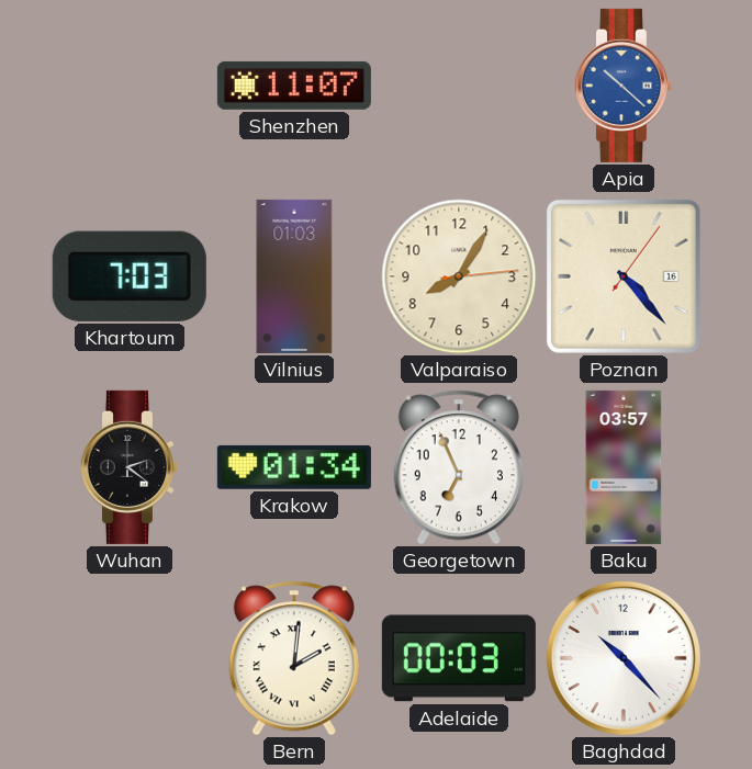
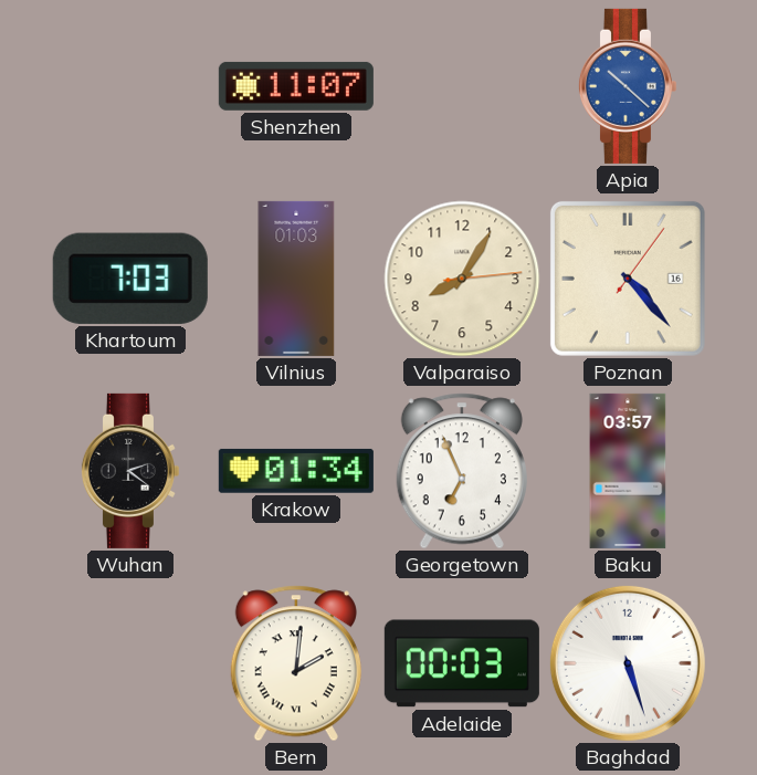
Baghdad: 10:23 -> 5:27
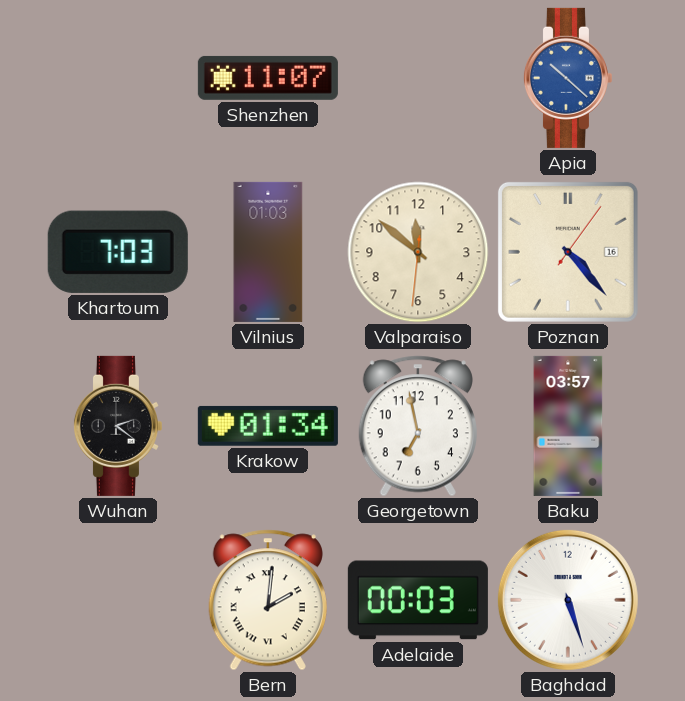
Valparaiso: 8:05 -> 11:51
Georgetown: 6:56 -> 6:58
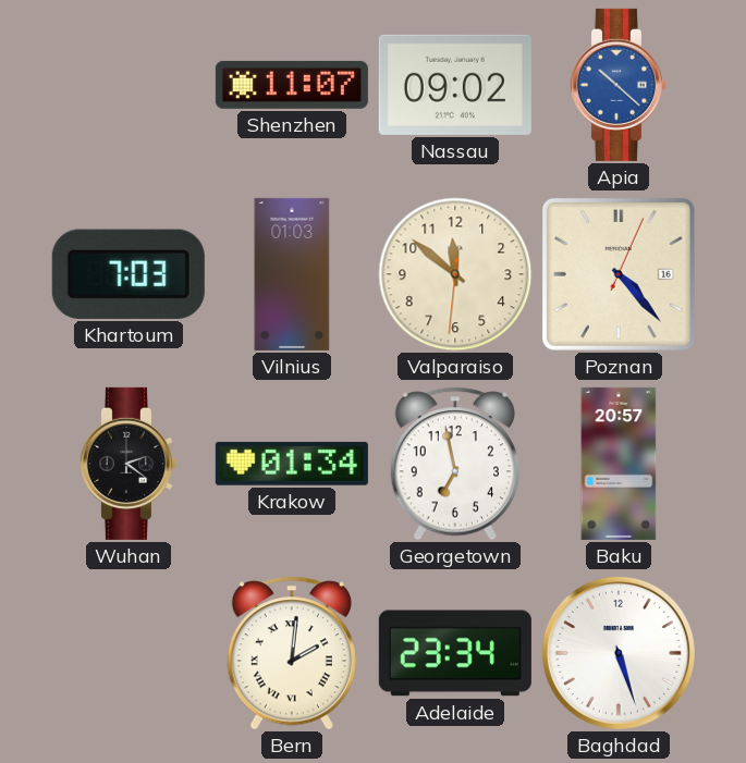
Nassau: none -> 09:02
Poznan: 4:23:06 -> 4:23:04
Baku: 03:57 -> 20:57
Adelaide: 00:03 -> 23:34
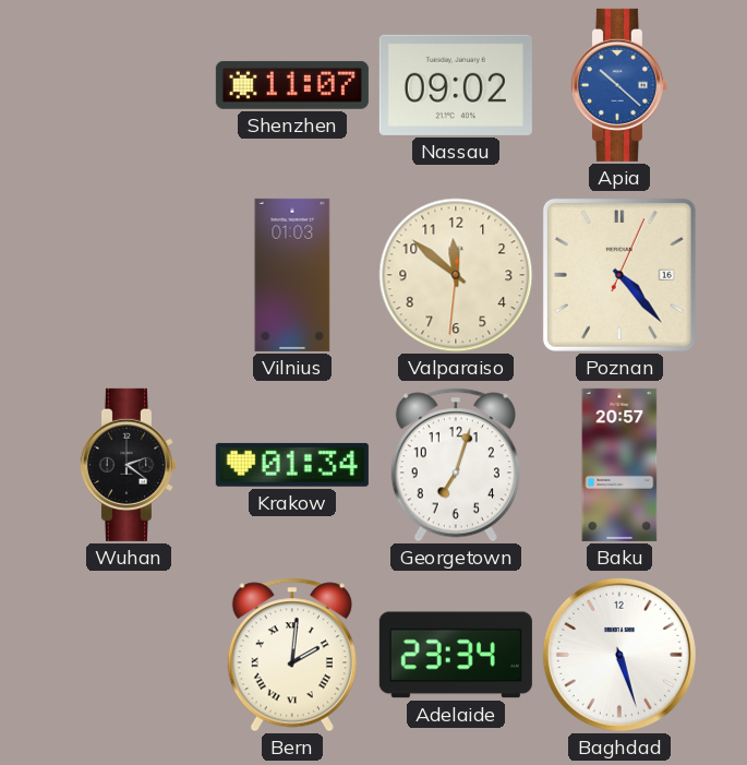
Khartoum: 7:03 -> none
Georgetown: 6:58 -> 7:03
